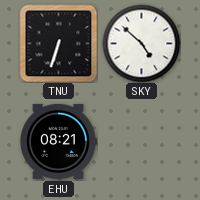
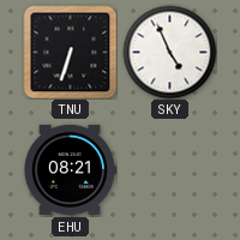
SKY: 4:52 -> 4:56
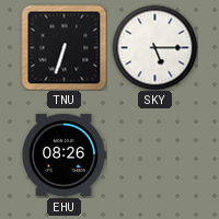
SKY: 4:56 -> 5:15
EHU: 08:21 -> 08:26
